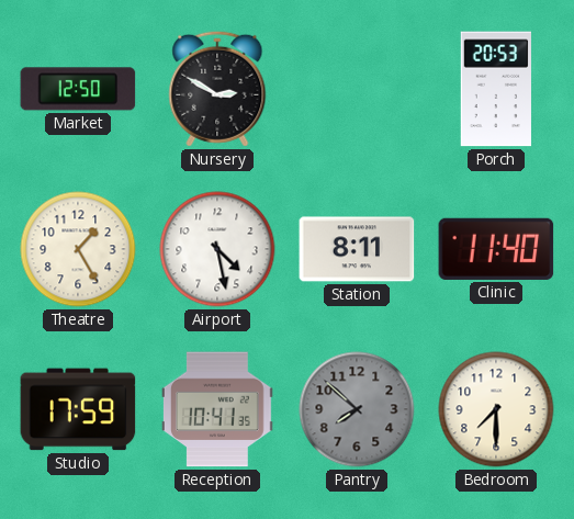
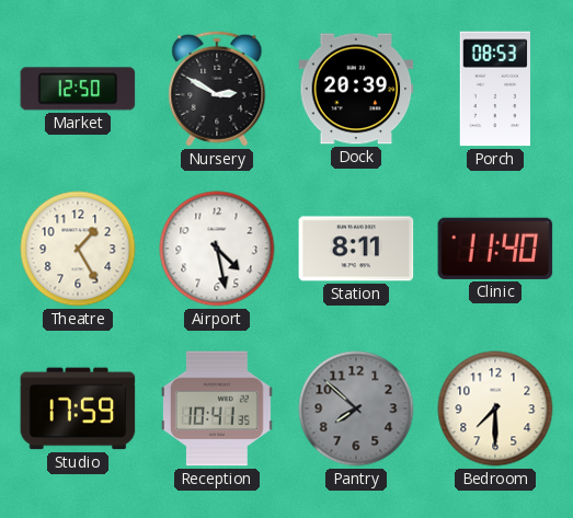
Dock: none -> 20:39
Porch: 20:53 -> 08:53
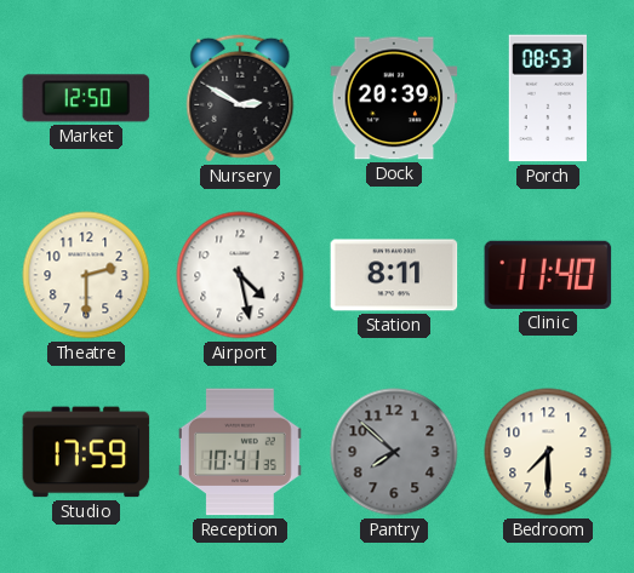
Theatre: 1:25 -> 2:30
